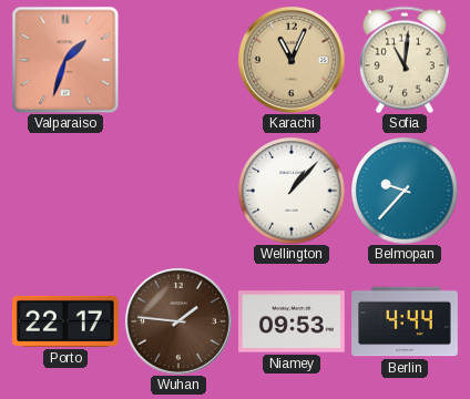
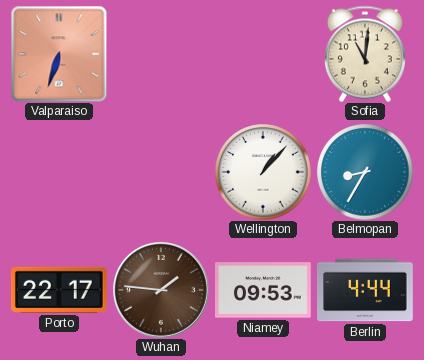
Valparaiso: 1:33 -> 6:33
Karachi: 11:04 -> none
Belmopan: 9:37 -> 8:35
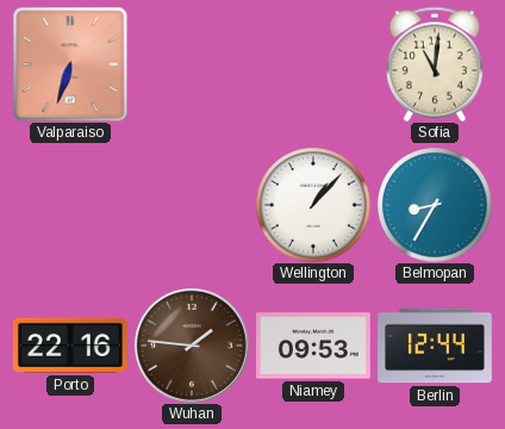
Porto: 22:17 -> 22:16
Berlin: 4:44 -> 12:44
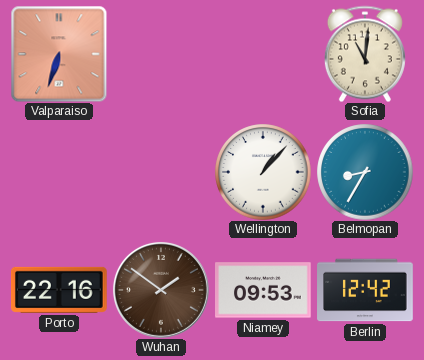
Wuhan: 1:46 -> 1:51
Berlin: 12:44 -> 12:42
